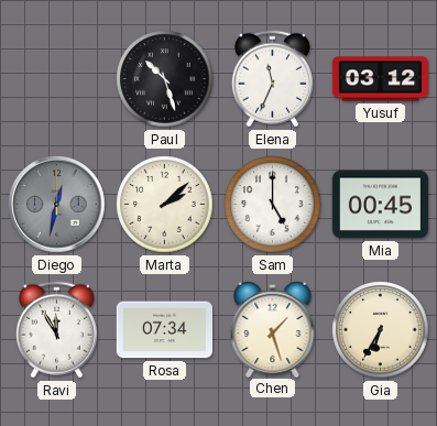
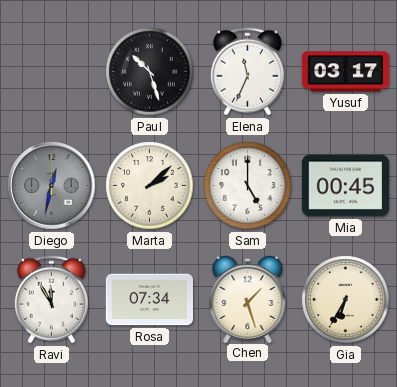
Yusuf: 03:12 -> 03:17
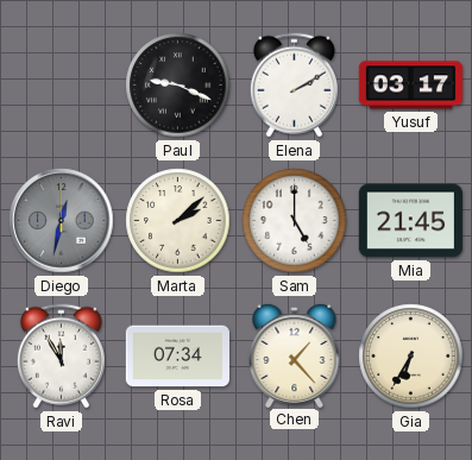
Paul: 10:27 -> 9:19
Elena: 11:34 -> 2:10
Mia: 00:45 -> 21:45
Chen: 1:27 -> 1:23
